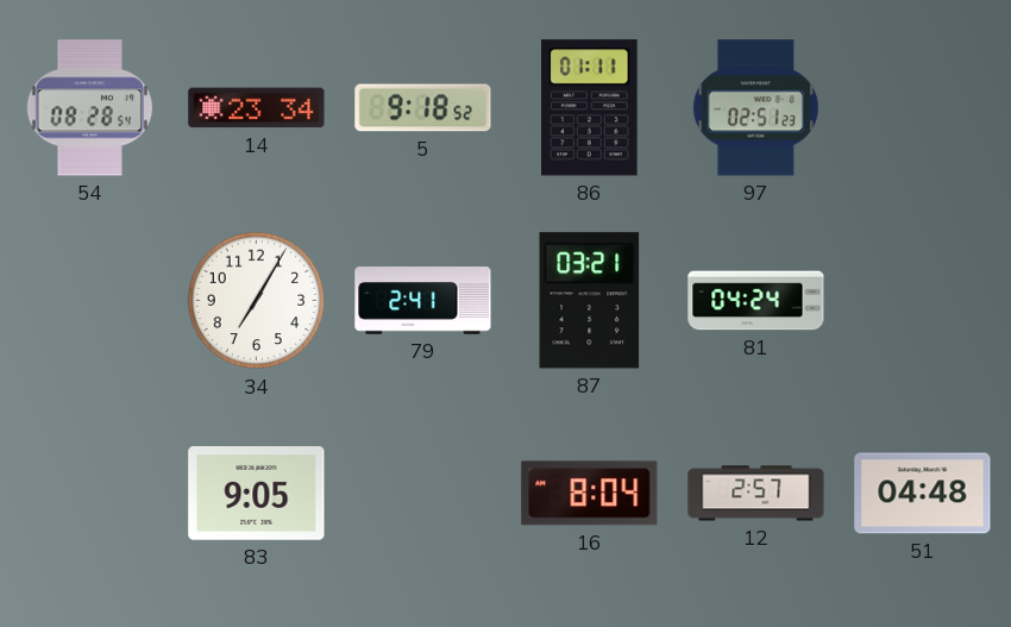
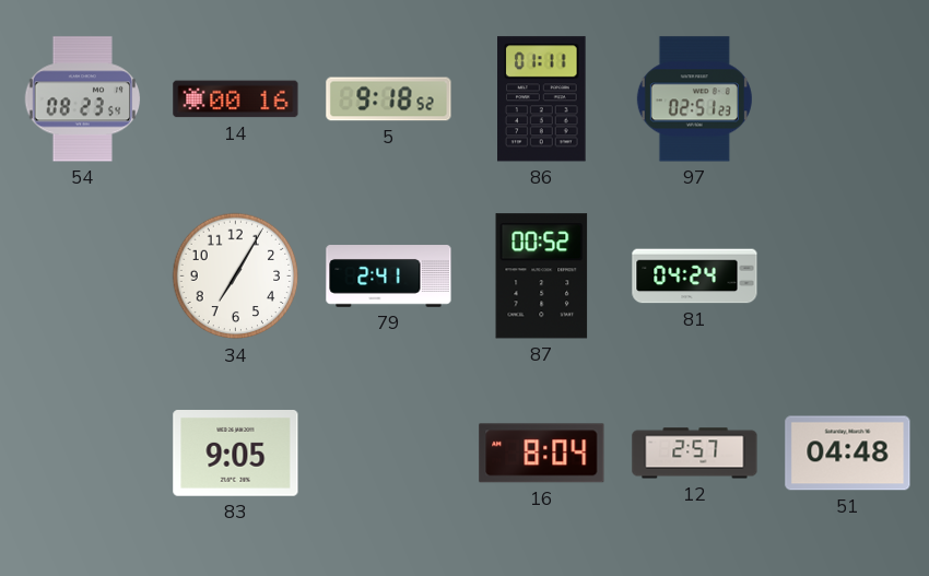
54: 08:28 -> 08:23
14: 23:34 -> 00:16
87: 03:21 -> 00:52
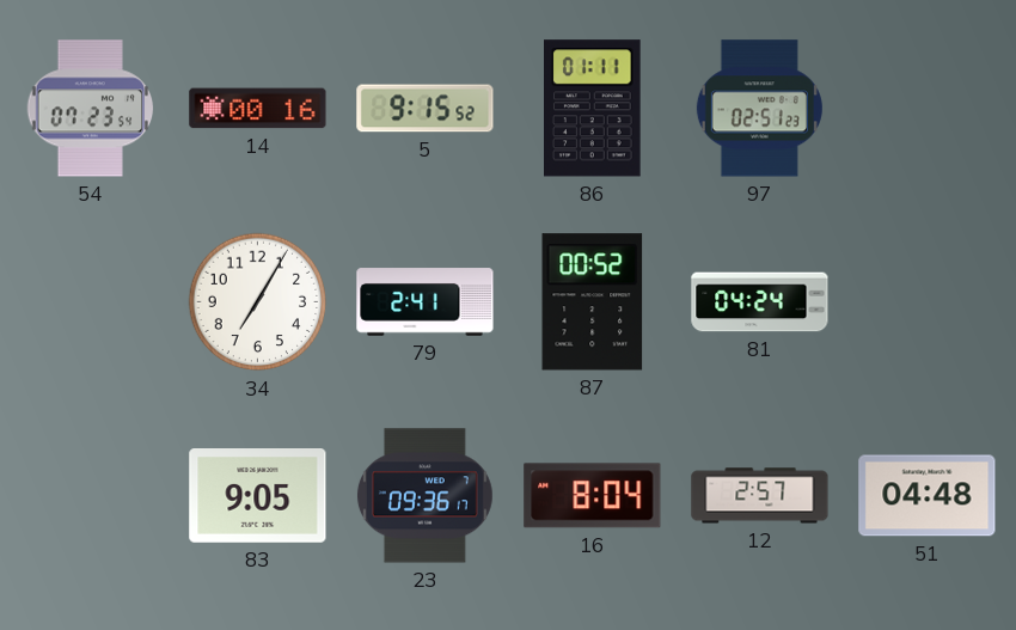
54: 08:23 -> 07:23
5: 9:18 -> 9:15
23: none -> 09:36
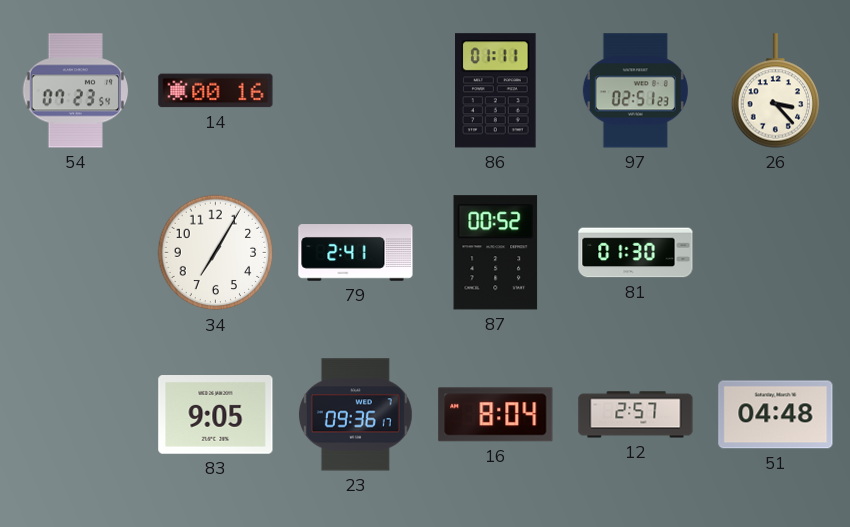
5: 9:15 -> none
26: none -> 3:23
81: 04:24 -> 01:30
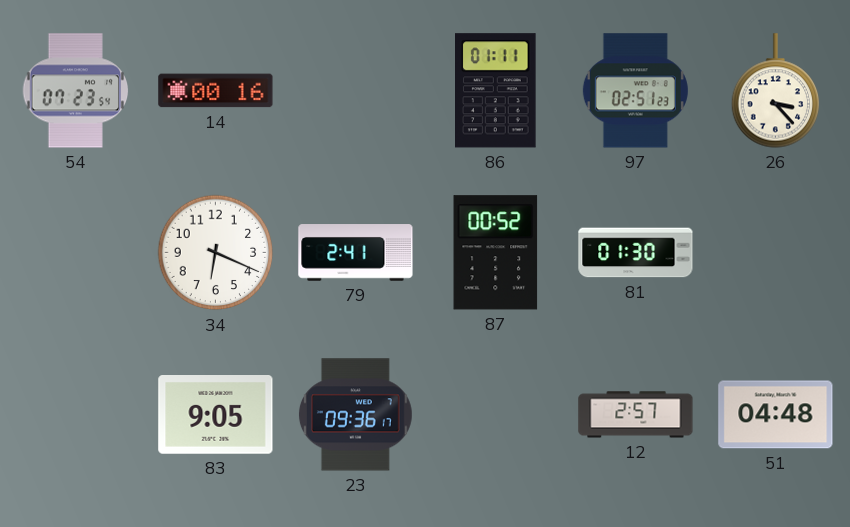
34: 7:05 -> 6:19
16: 8:04 -> none
